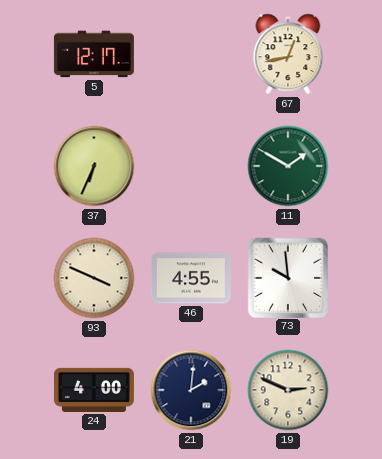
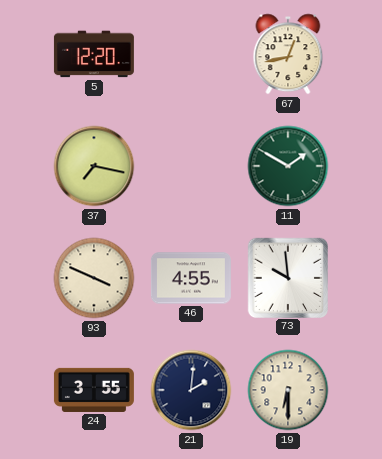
5: 12:17 -> 12:20
37: 6:34 -> 7:17
24: 4:00 -> 3:55
19: 2:49 -> 6:30
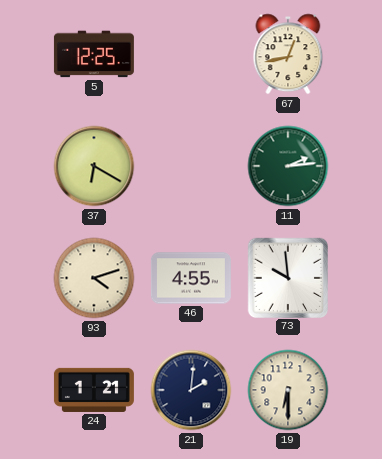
5: 12:20 -> 12:25
37: 7:17 -> 6:20
11: 1:50 -> 2:14
93: 3:49 -> 4:12
24: 3:55 -> 1:21
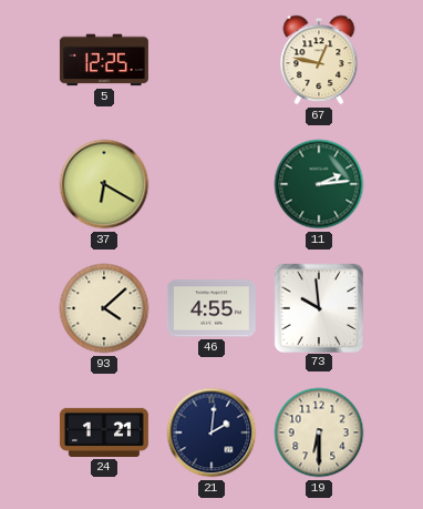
67: 12:43 -> 12:47
93: 4:12 -> 4:08
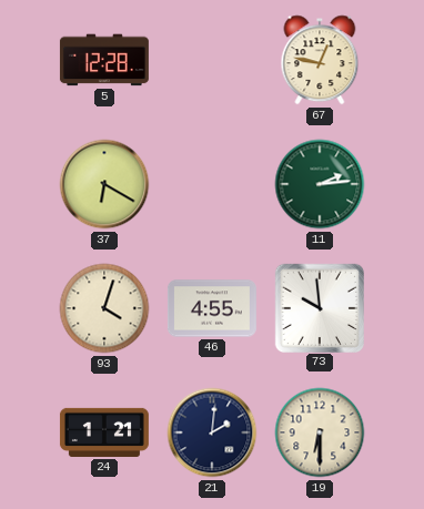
5: 12:25 -> 12:28
93: 4:08 -> 4:03
